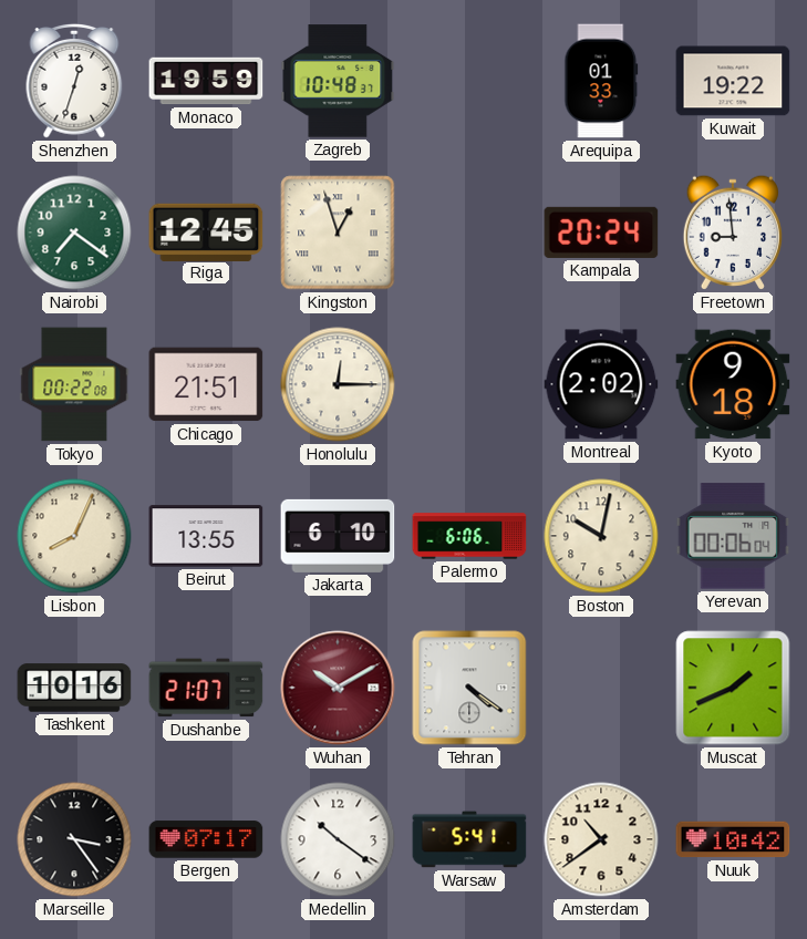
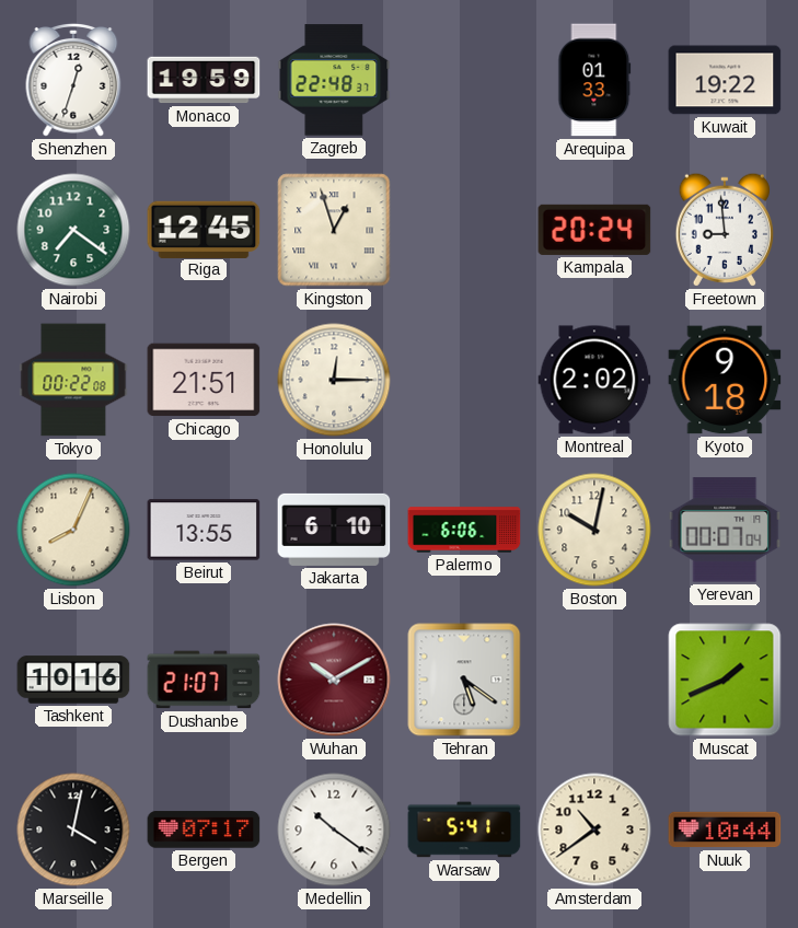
Zagreb: 10:48 -> 22:48
Yerevan: 00:06 -> 00:07
Tehran: 4:21 -> 5:21
Marseille: 3:24 -> 4:02
Nuuk: 10:42 -> 10:44
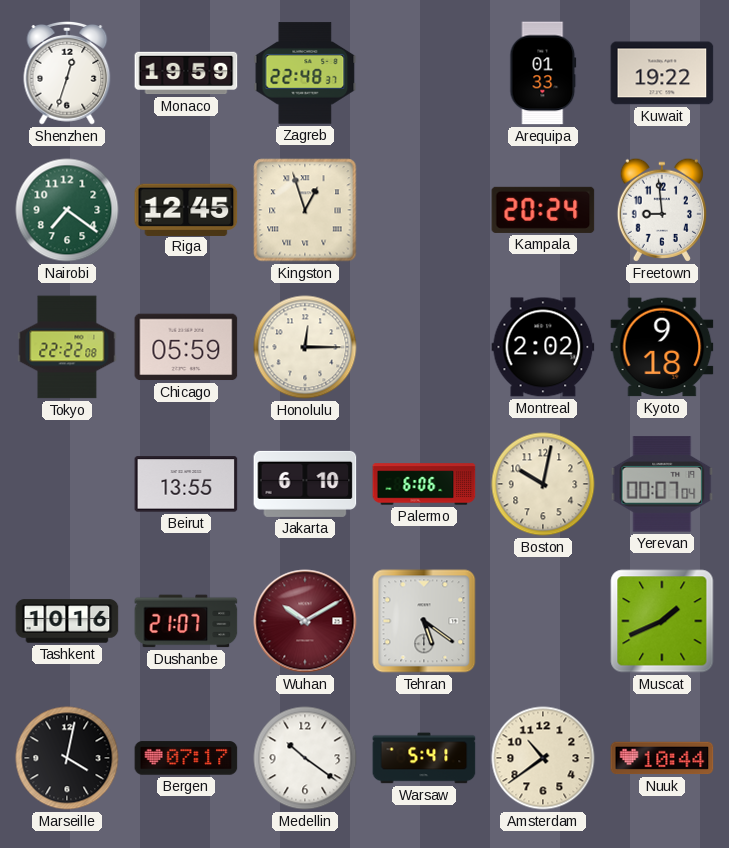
Tokyo: 00:22 -> 22:22
Chicago: 21:51 -> 05:59
Lisbon: 8:04 -> none
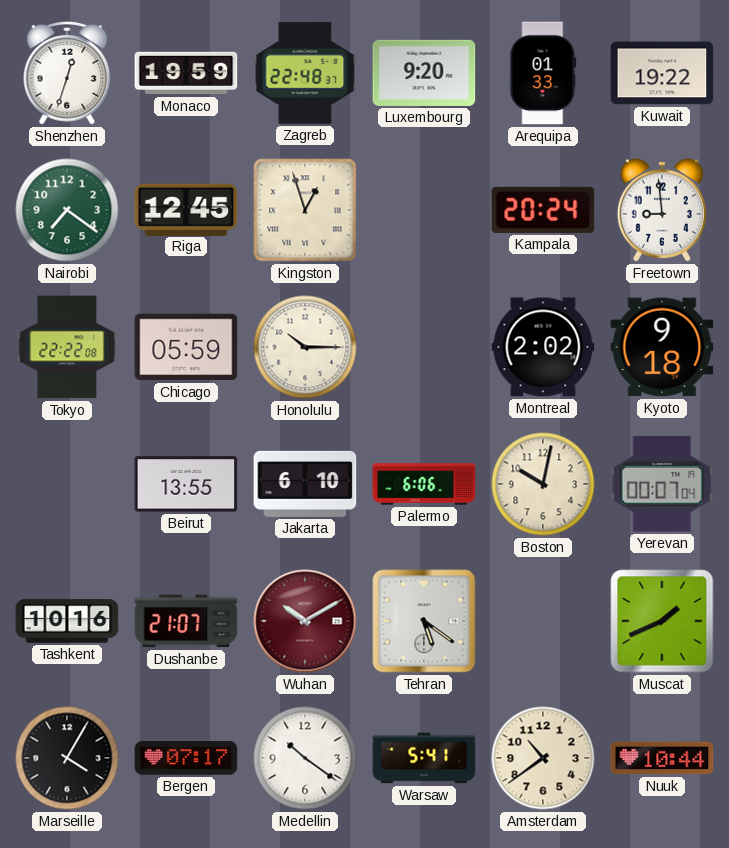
Luxembourg: none -> 9:20
Honolulu: 12:15 -> 10:15
Marseille: 4:02 -> 4:05
